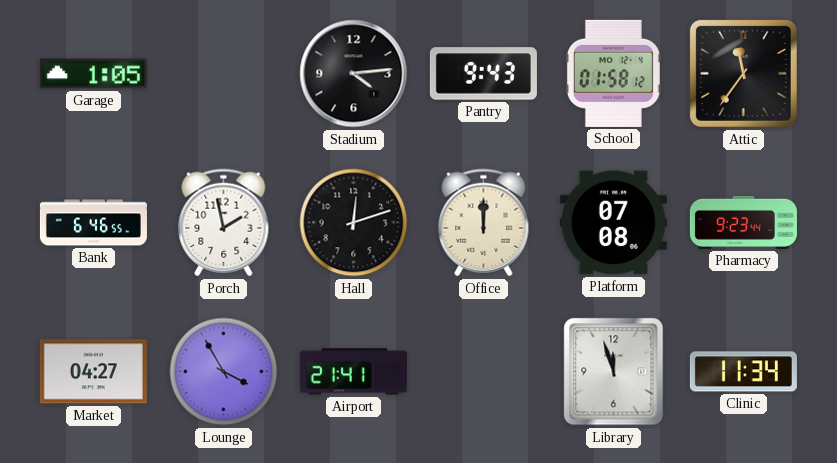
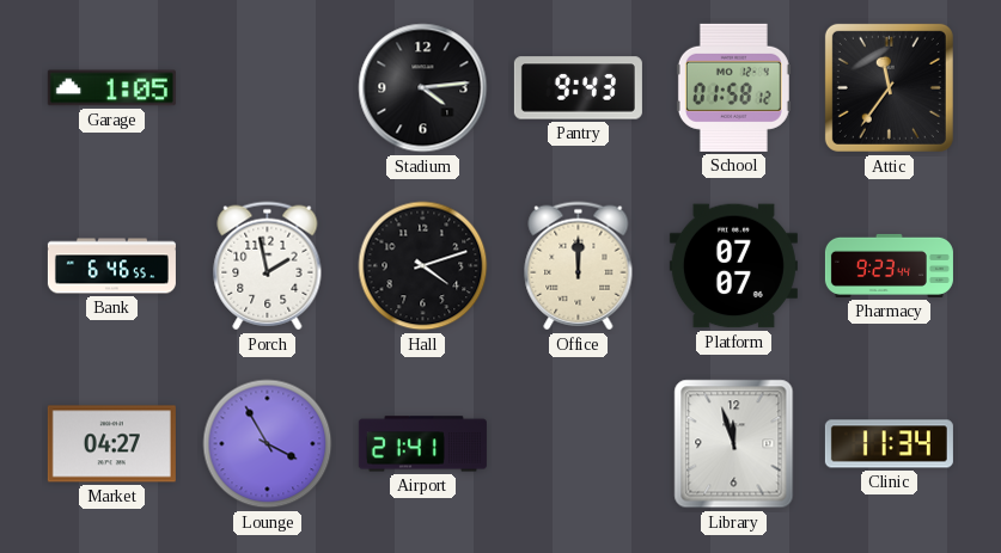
Hall: 12:12 -> 4:12
Platform: 07:08 -> 07:07
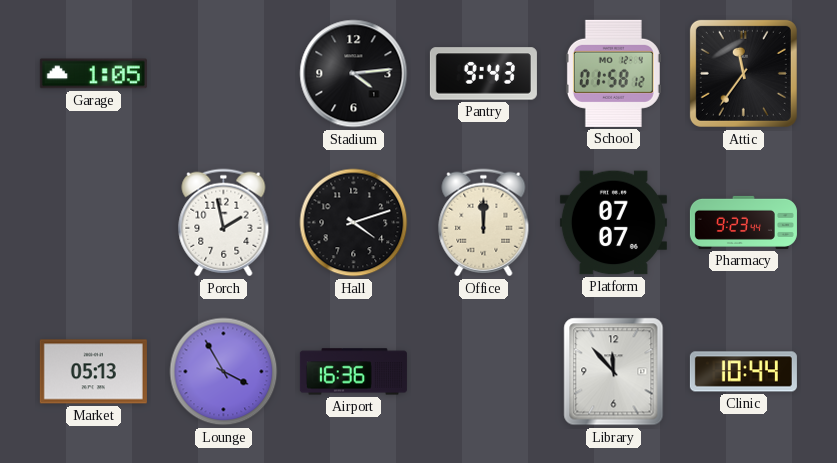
Bank: 6:46 -> none
Market: 04:27 -> 05:13
Airport: 21:41 -> 16:36
Library: 11:57 -> 11:53
Clinic: 11:34 -> 10:44
